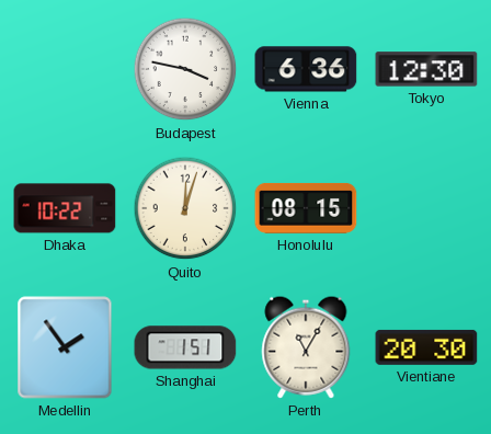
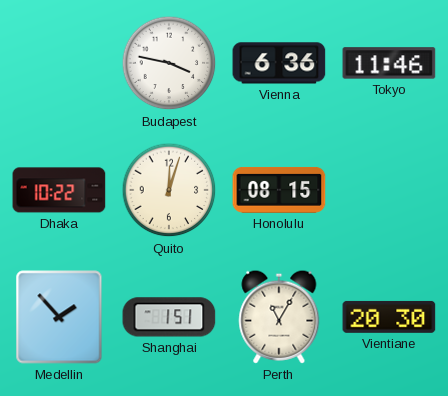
Tokyo: 12:30 -> 11:46
Medellin: 1:54 -> 1:53
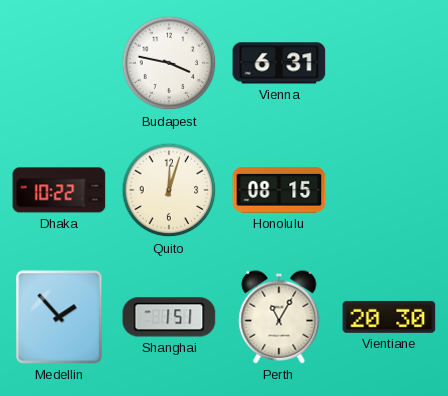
Vienna: 6:36 -> 6:31
Tokyo: 11:46 -> none
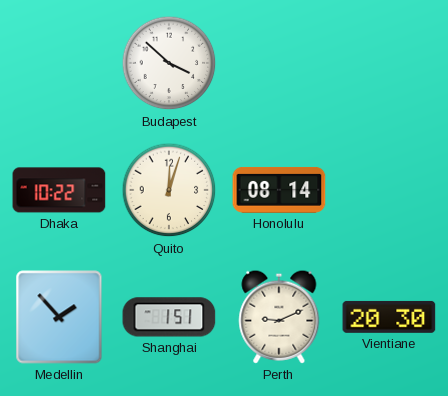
Budapest: 3:47 -> 3:52
Vienna: 6:31 -> none
Honolulu: 08:15 -> 08:14
Perth: 11:05 -> 9:11
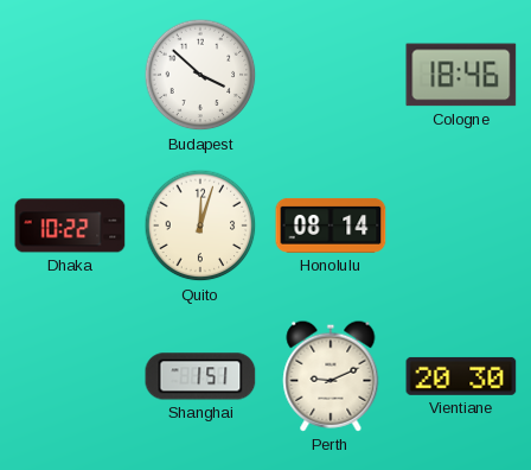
Cologne: none -> 18:46
Medellin: 1:53 -> none
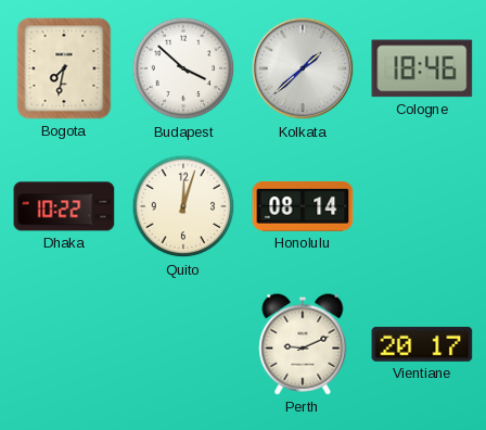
Bogota: none -> 7:32
Kolkata: none -> 1:38
Shanghai: 1:51 -> none
Vientiane: 20:30 -> 20:17
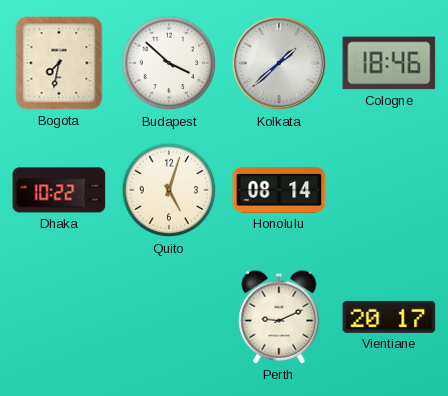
Quito: 12:03 -> 5:03
